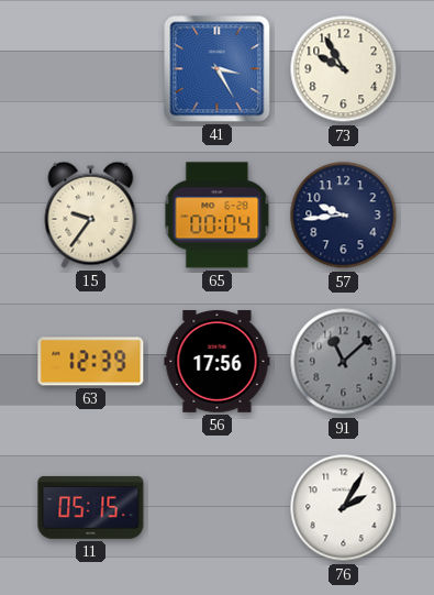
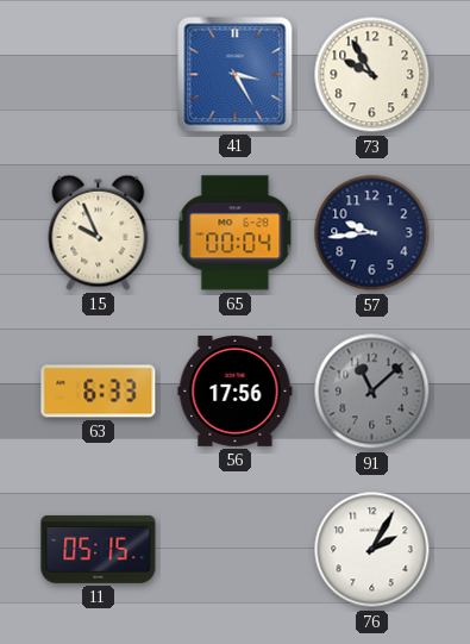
15: 9:36 -> 9:56
63: 12:39 -> 6:33
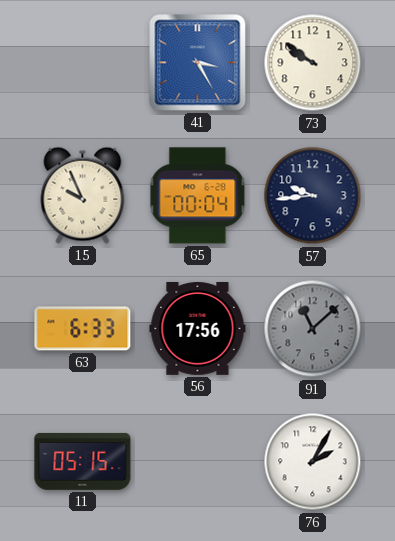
73: 9:55 -> 9:51
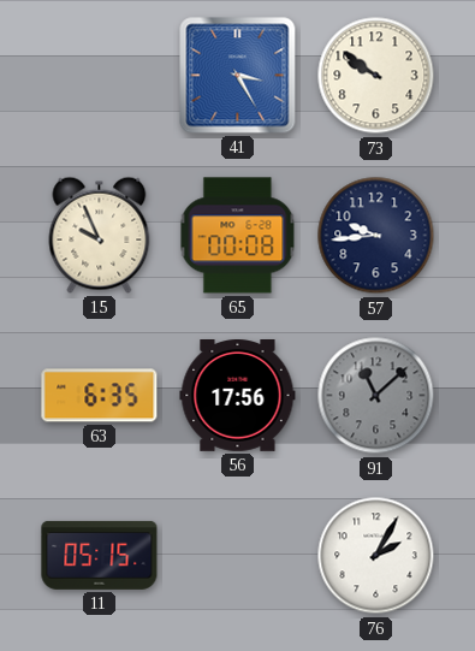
65: 00:04 -> 00:08
63: 6:33 -> 6:35
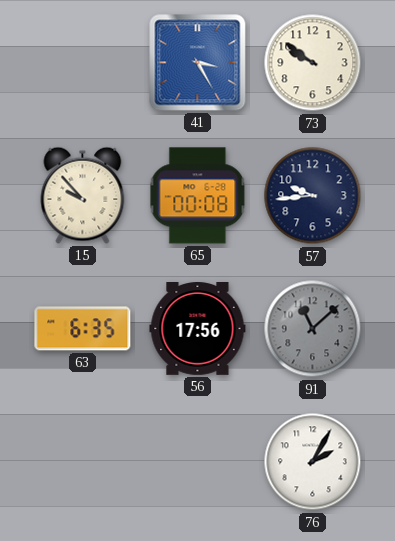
15: 9:56 -> 9:53
11: 05:15 -> none
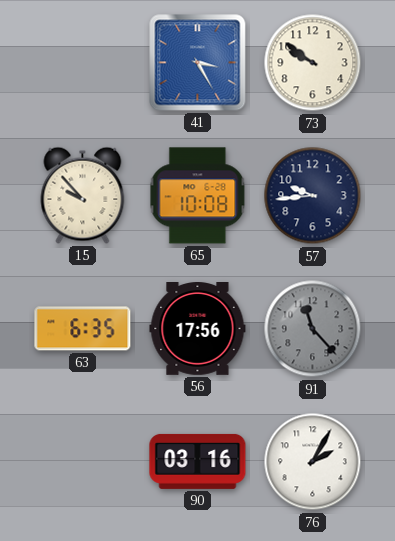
65: 00:08 -> 10:08
91: 11:08 -> 11:23
90: none -> 03:16
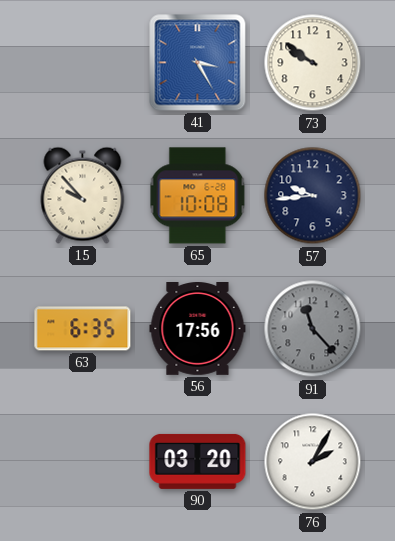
90: 03:16 -> 03:20
